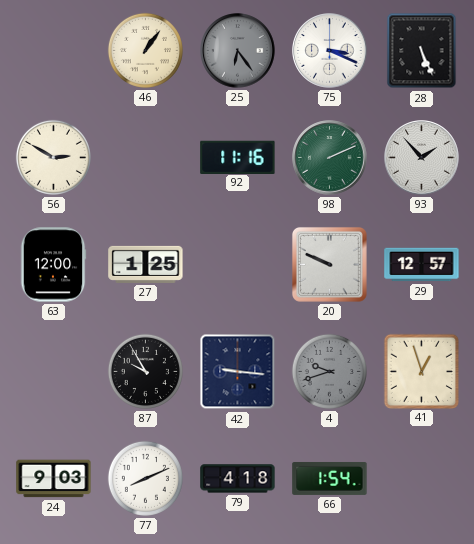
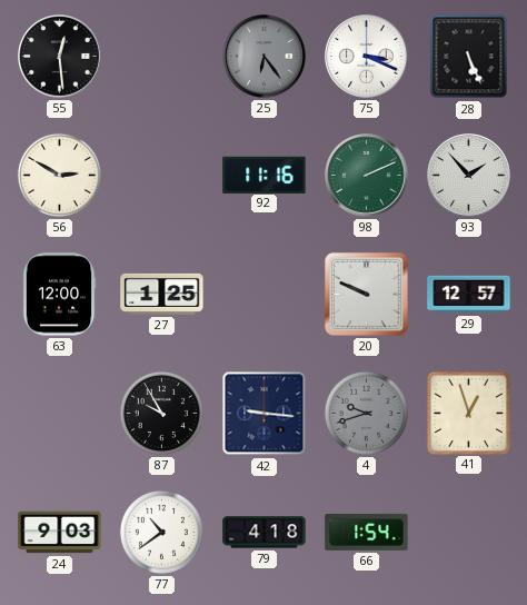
55: none -> 12:29
46: 1:06 -> none
77: 8:11 -> 10:39
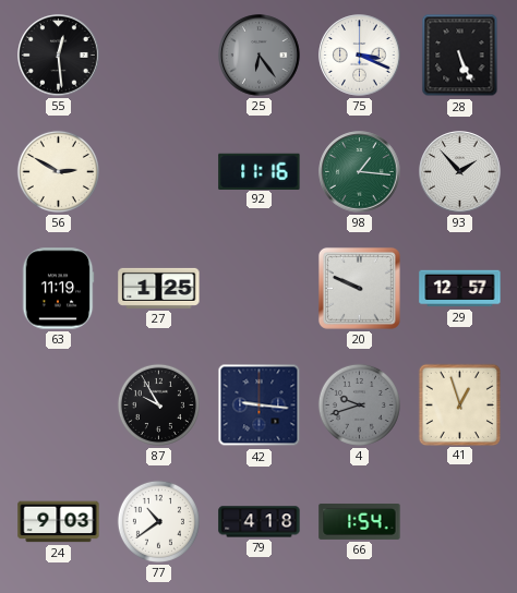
98: 2:11 -> 1:16
63: 12:00 -> 11:19
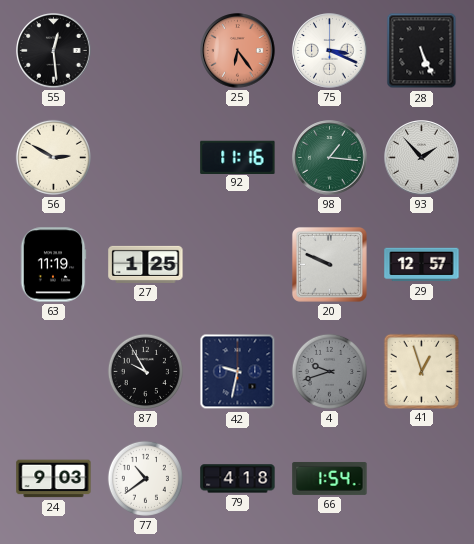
25 dial: grey -> salmon
42: 9:16 -> 9:32
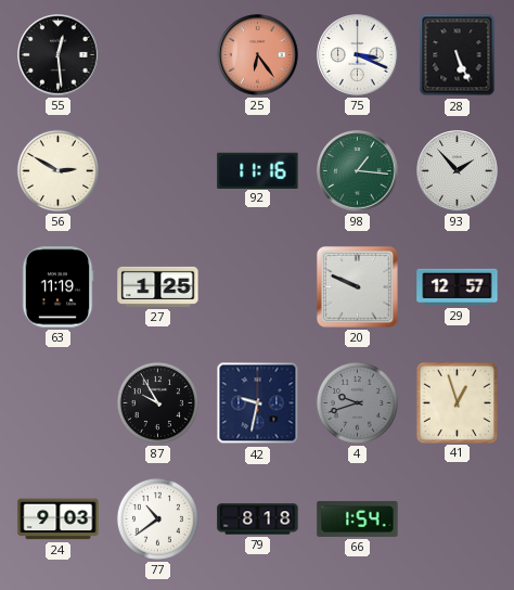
79: 4:18 -> 8:18
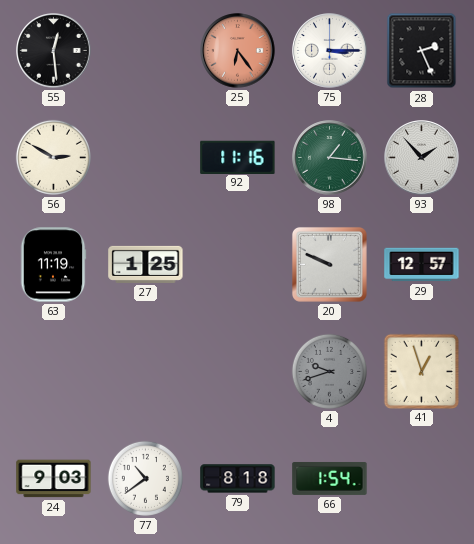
75: 3:19 -> 3:15
28: 5:26 -> 2:26
87: 9:55 -> none
42: 9:32 -> none
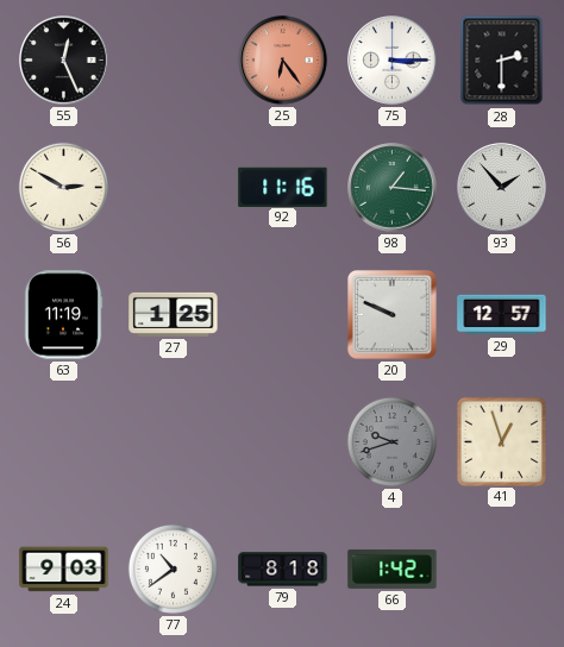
55: 12:29 -> 12:26
28: 2:26 -> 2:30
66: 1:54 -> 1:42
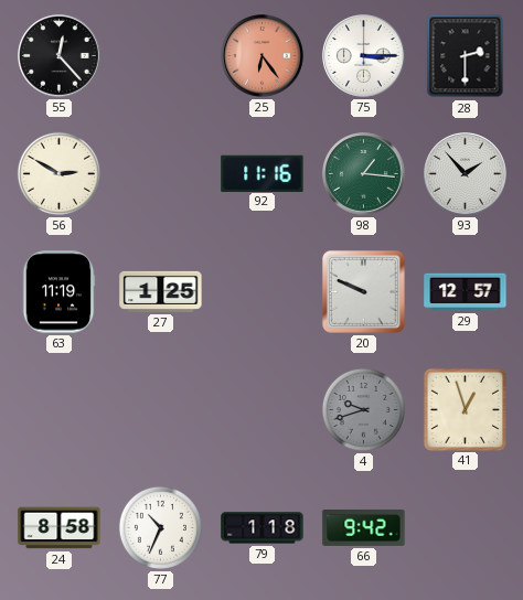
55: 12:26 -> 12:23
24: 9:03 -> 8:58
77: 10:39 -> 10:34
79: 8:18 -> 1:18
66: 1:42 -> 9:42
